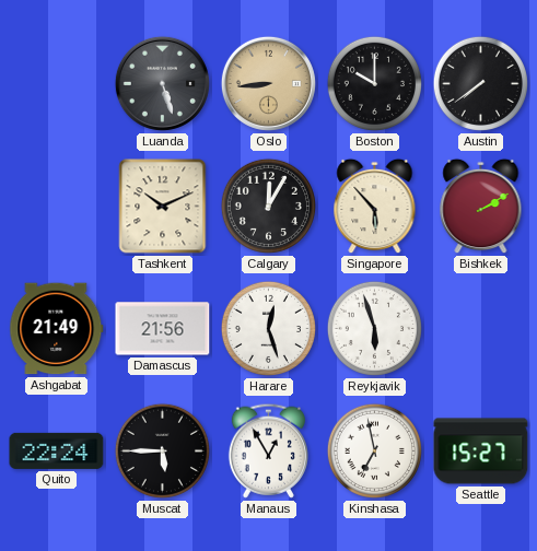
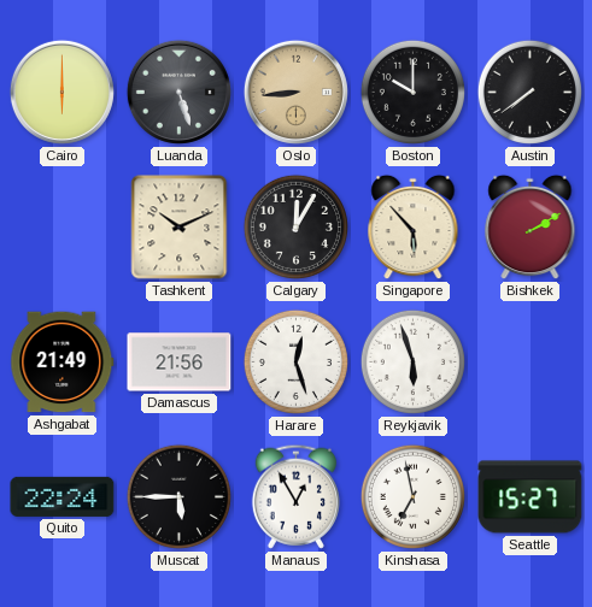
Cairo: none -> 6:00
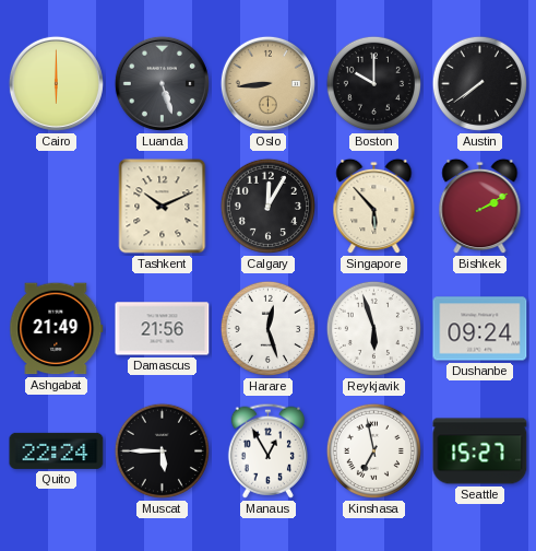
Dushanbe: none -> 09:24
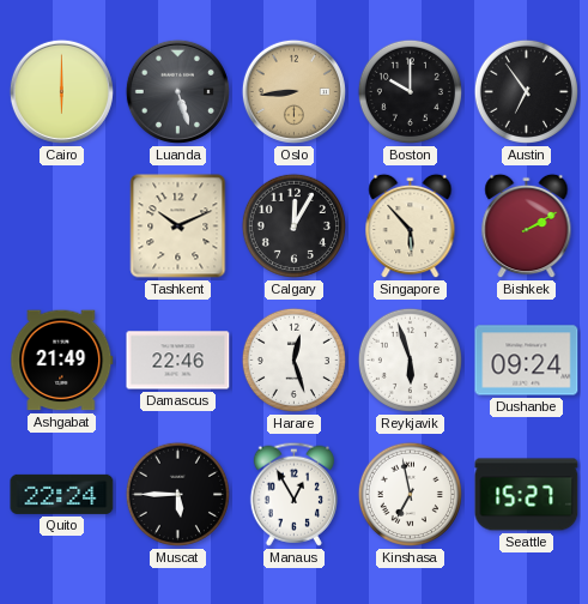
Austin: 7:39 -> 6:54
Damascus: 21:56 -> 22:46
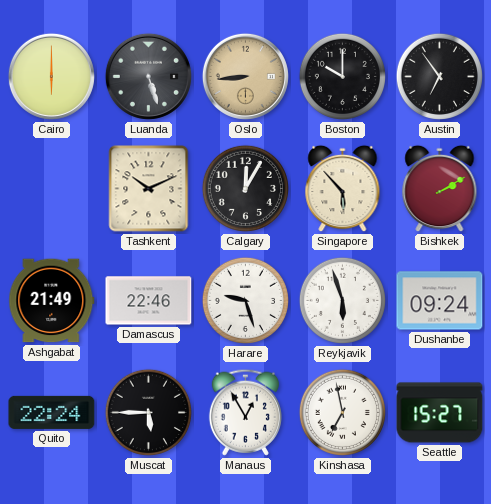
Harare: 12:27 -> 9:27
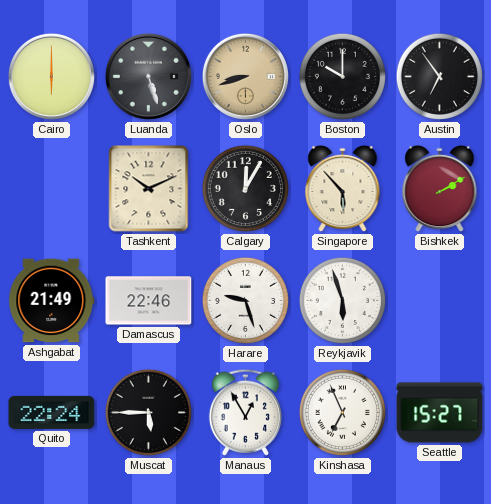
Oslo: 8:44 -> 8:42
Dushanbe: 09:24 -> none
Kinshasa: 6:58 -> 6:56
